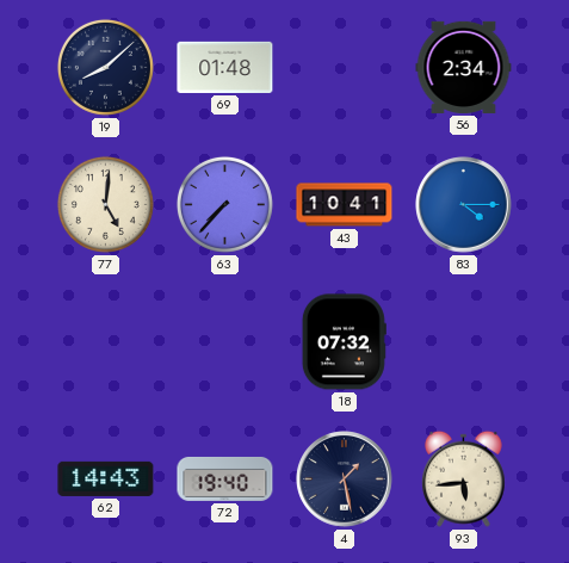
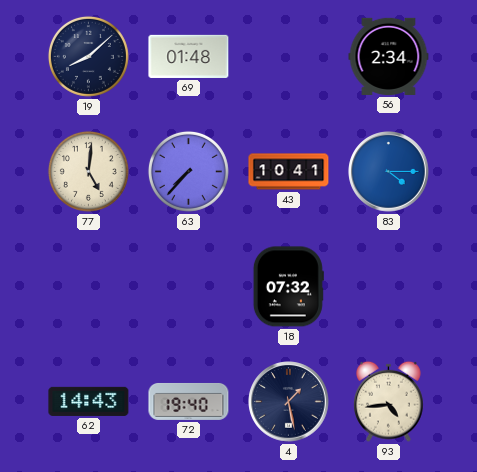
93: 5:44 -> 4:44
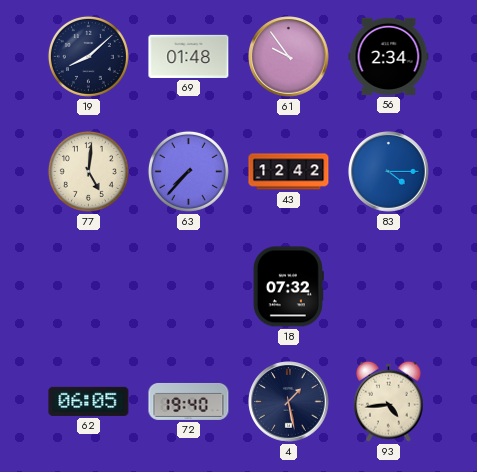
61: none -> 9:54
43: 10:41 -> 12:42
62: 14:43 -> 06:05
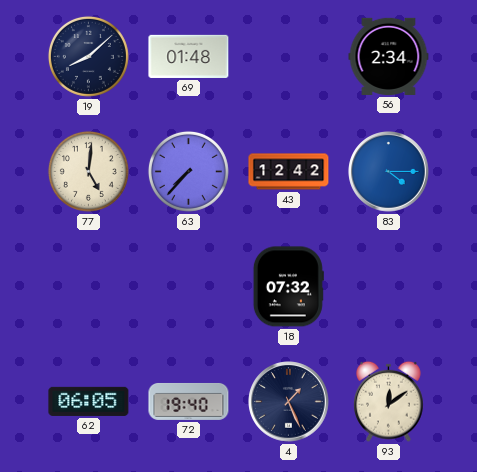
61: 9:54 -> none
4: 1:28 -> 1:26
93: 4:44 -> 12:09
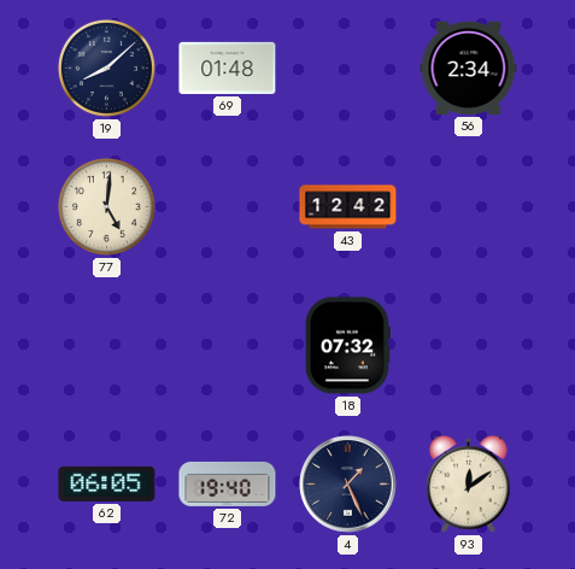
63: 7:37 -> none
83: 4:15 -> none
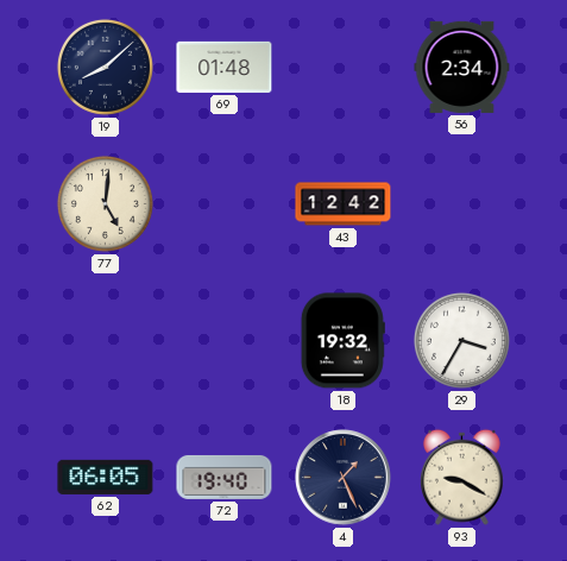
18: 07:32 -> 19:32
29: none -> 3:35
93: 12:09 -> 9:20
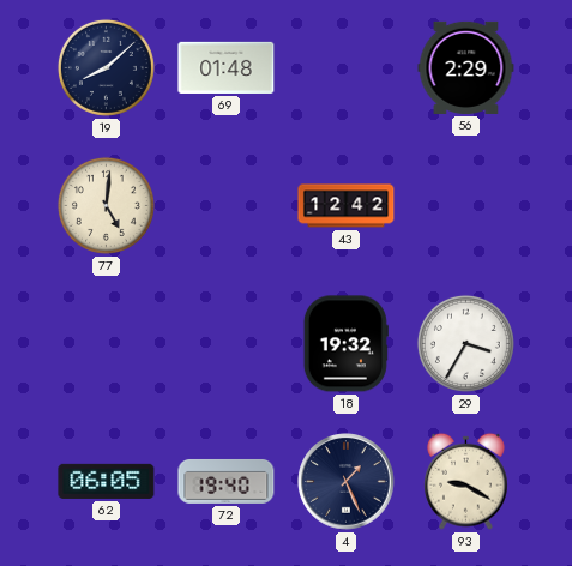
56: 2:34 -> 2:29
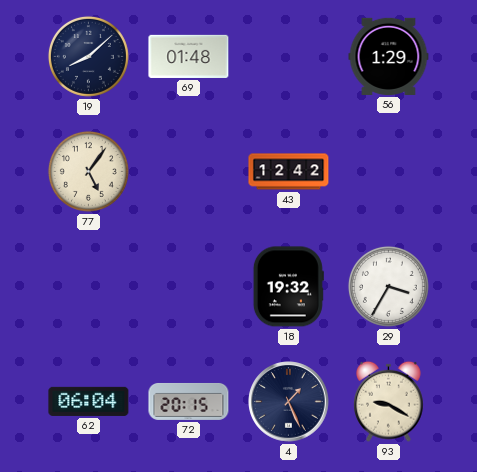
56: 2:29 -> 1:29
77: 5:01 -> 5:06
62: 06:05 -> 06:04
72: 19:40 -> 20:15
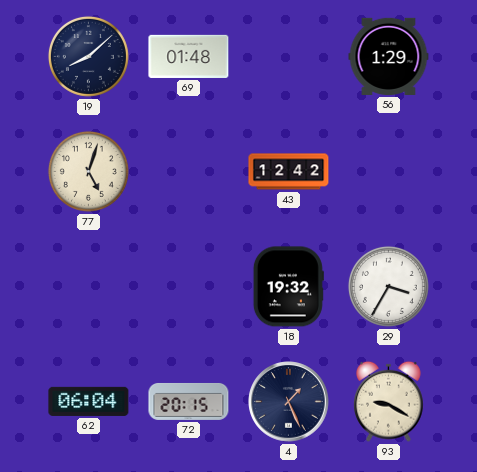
77: 5:06 -> 5:03
